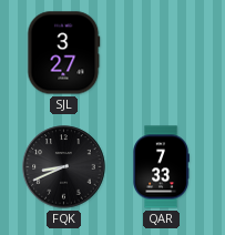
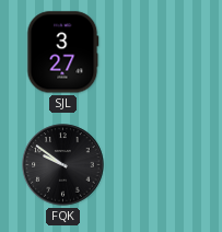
FQK: 8:41 -> 9:51
QAR: 7:33 -> none
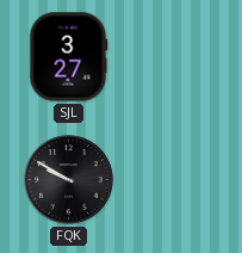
FQK: 9:51 -> 9:50
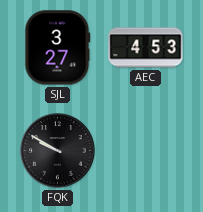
AEC: none -> 4:53
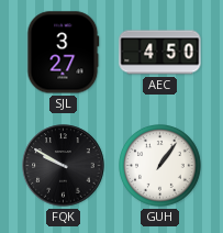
AEC: 4:53 -> 4:50
GUH: none -> 1:06
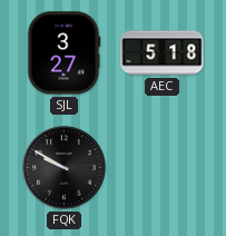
AEC: 4:50 -> 5:18
GUH: 1:06 -> none
